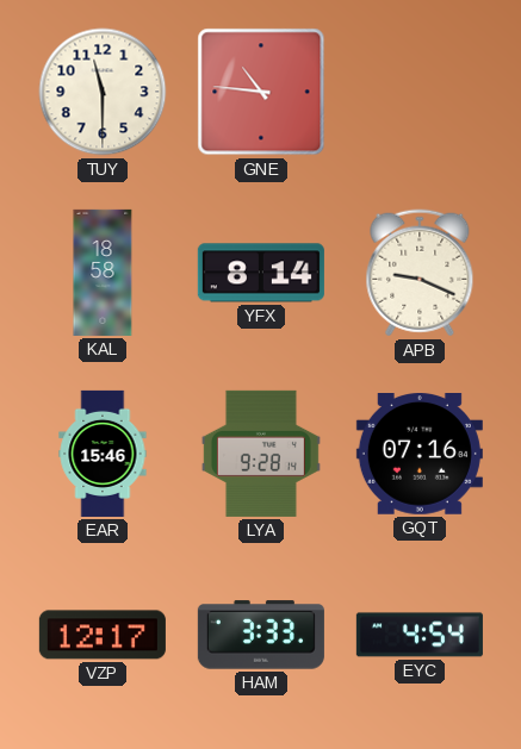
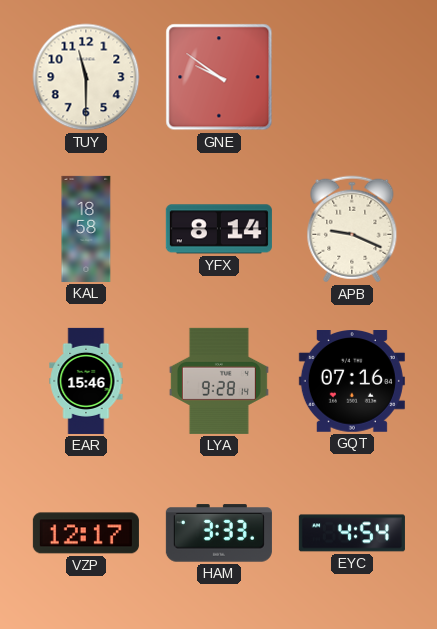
GNE: 10:46 -> 9:51
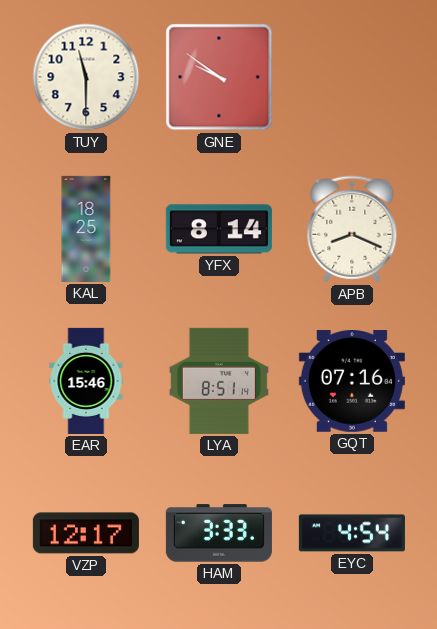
KAL: 18:58 -> 18:25
APB: 9:19 -> 8:19
LYA: 9:28 -> 8:51
